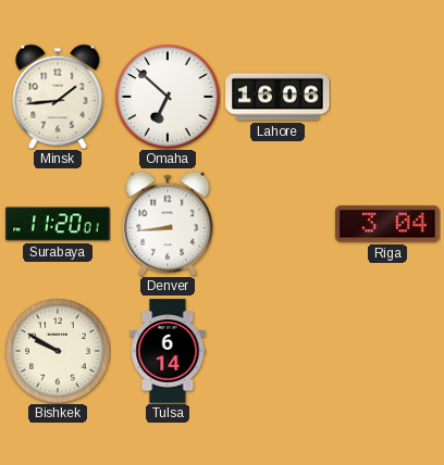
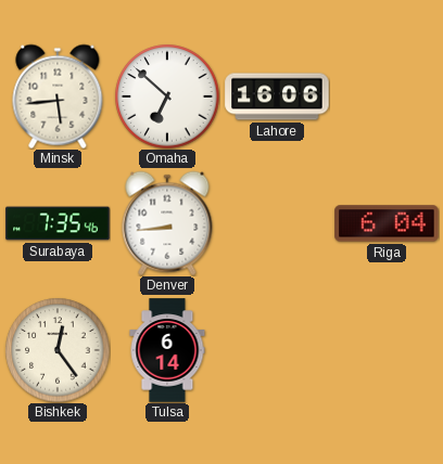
Minsk: 1:44 -> 5:44
Surabaya: 11:20 -> 7:35
Riga: 3:04 -> 6:04
Bishkek: 9:50 -> 12:24
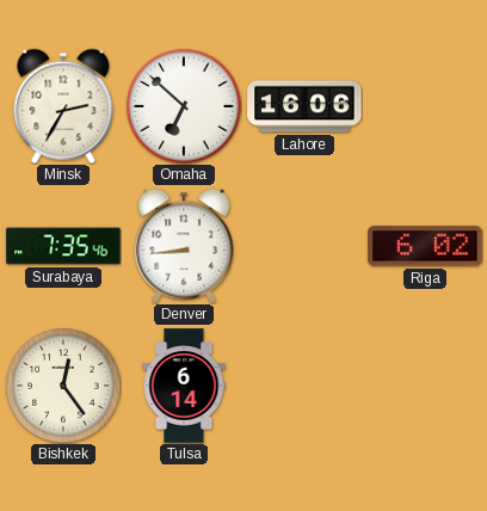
Minsk: 5:44 -> 2:35
Riga: 6:04 -> 6:02
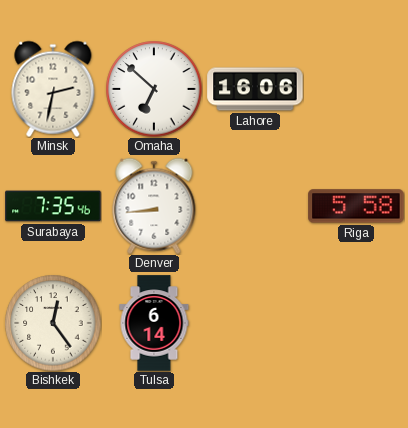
Minsk: 2:35 -> 2:32
Riga: 6:02 -> 5:58
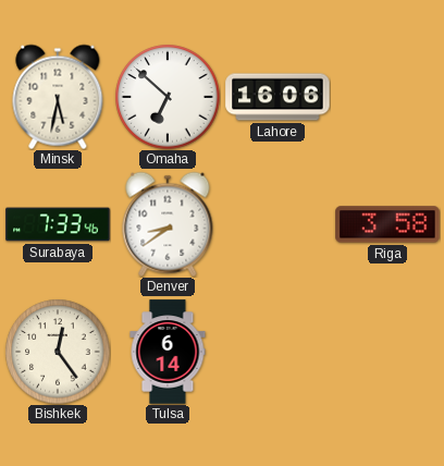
Minsk: 2:32 -> 5:32
Surabaya: 7:35 -> 7:33
Denver: 8:44 -> 8:39
Riga: 5:58 -> 3:58
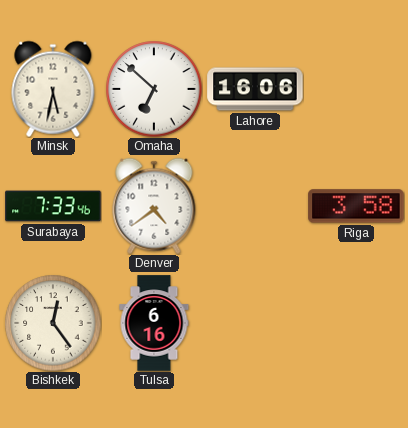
Denver: 8:39 -> 4:39
Tulsa: 6:14 -> 6:16
